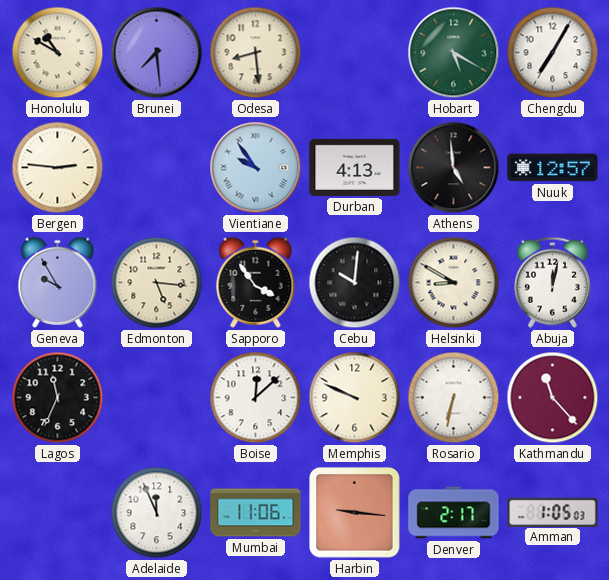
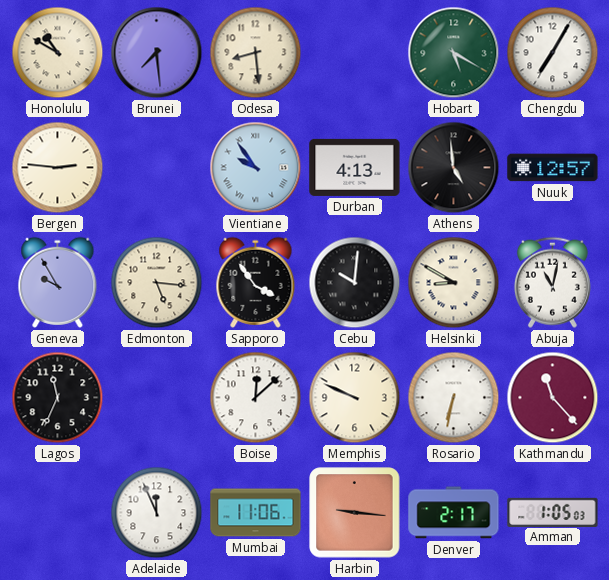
Abuja: 12:02 -> 11:02
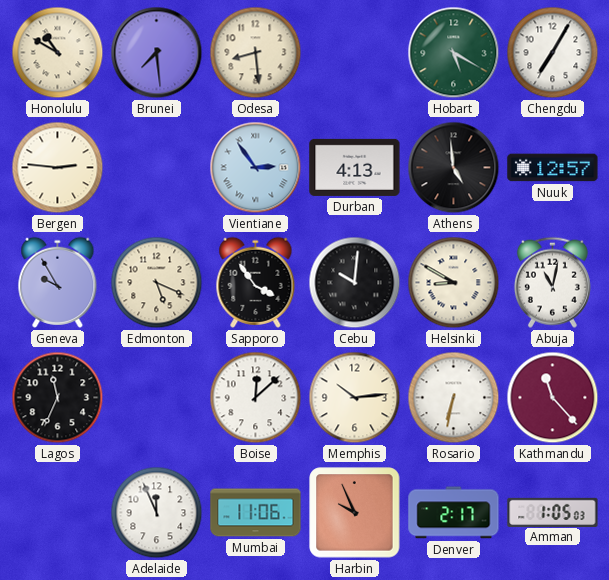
Vientiane: 9:54 -> 2:54
Edmonton: 5:16 -> 5:19
Memphis: 9:49 -> 10:14
Harbin: 9:16 -> 9:56
